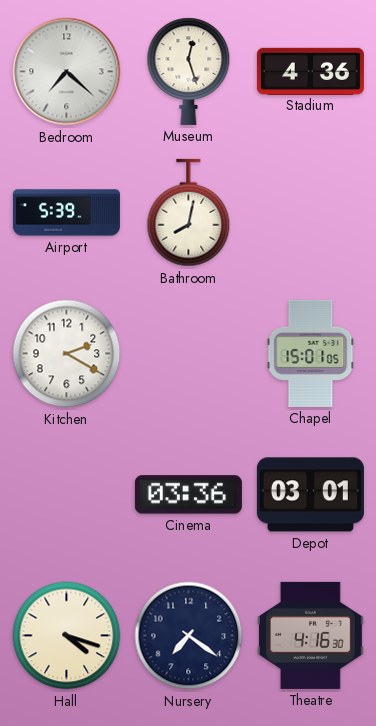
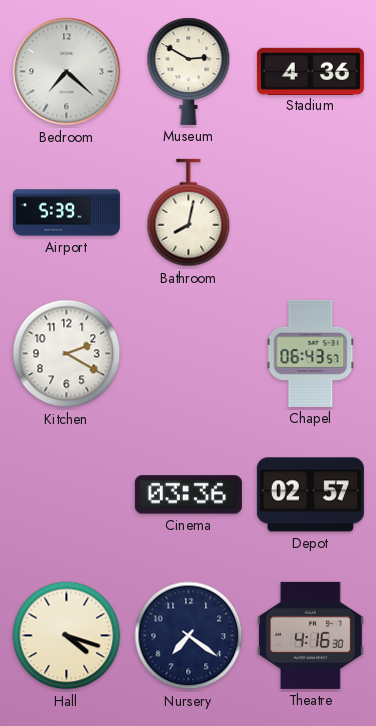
Museum: 12:27 -> 2:50
Chapel: 15:01 -> 06:43
Depot: 03:01 -> 02:57
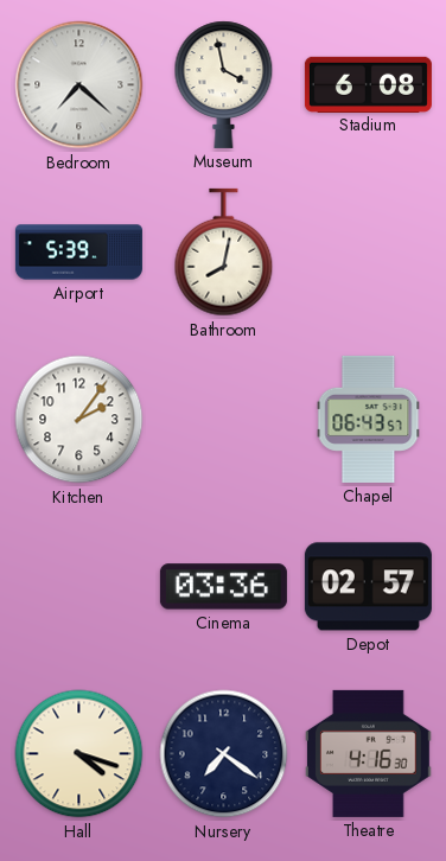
Museum: 2:50 -> 3:58
Stadium: 4:36 -> 6:08
Kitchen: 2:20 -> 2:06
